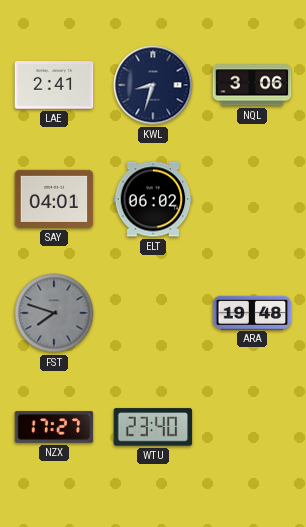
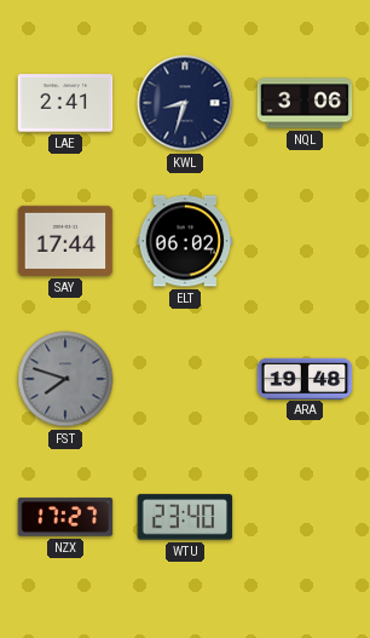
SAY: 04:01 -> 17:44
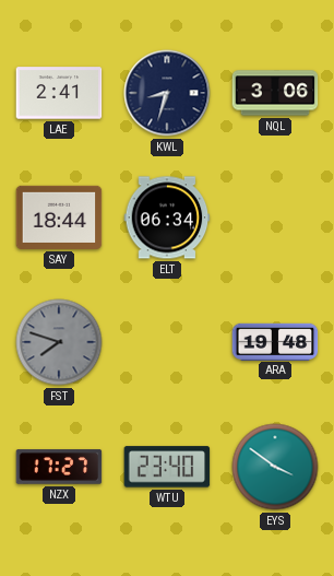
SAY: 17:44 -> 18:44
ELT: 06:02 -> 06:34
EYS: none -> 3:51
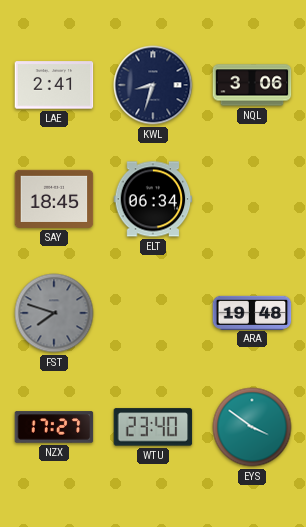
SAY: 18:44 -> 18:45
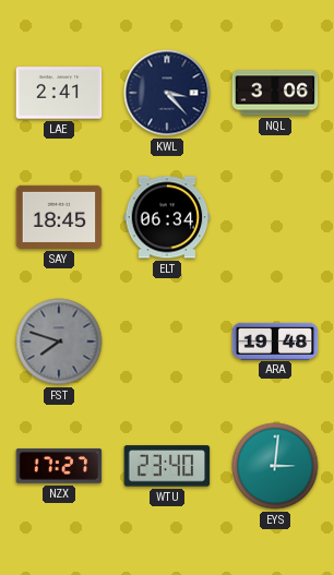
KWL: 8:33 -> 3:23
EYS: 3:51 -> 3:01
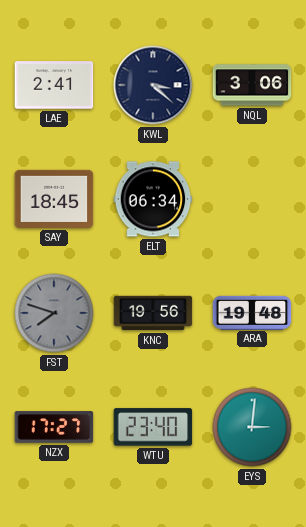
KWL: 3:23 -> 3:22
KNC: none -> 19:56
